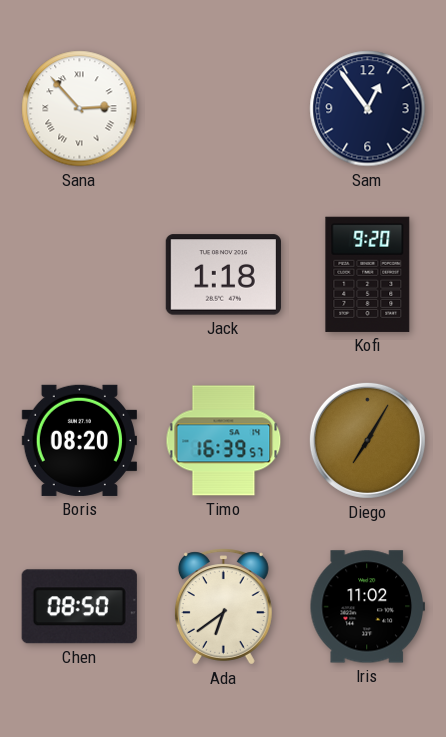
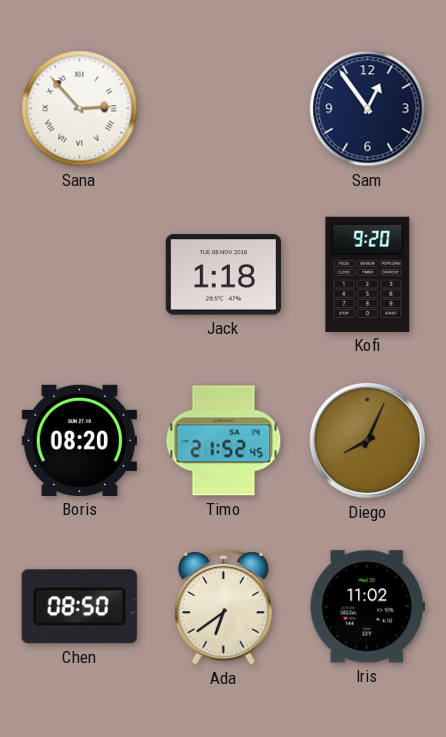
Timo: 16:39 -> 21:52
Diego: 7:05 -> 8:04
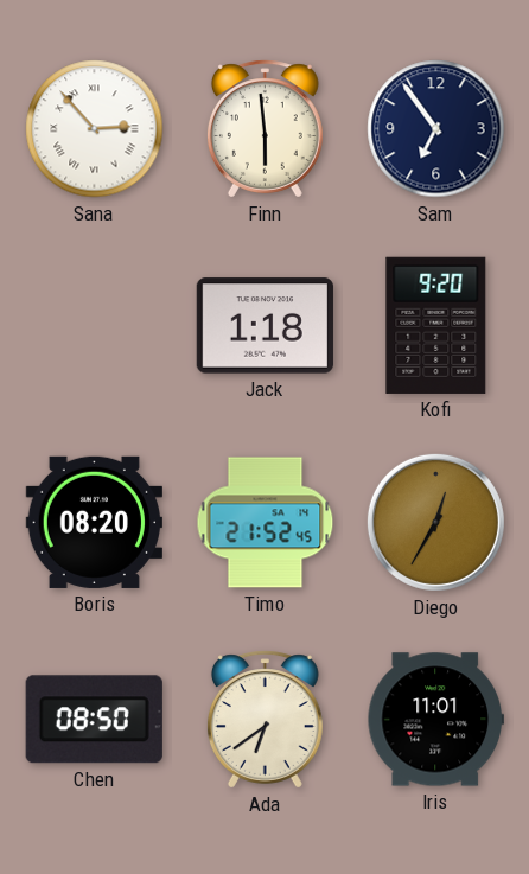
Finn: none -> 5:59
Sam: 12:54 -> 6:54
Diego: 8:04 -> 12:35
Iris: 11:02 -> 11:01
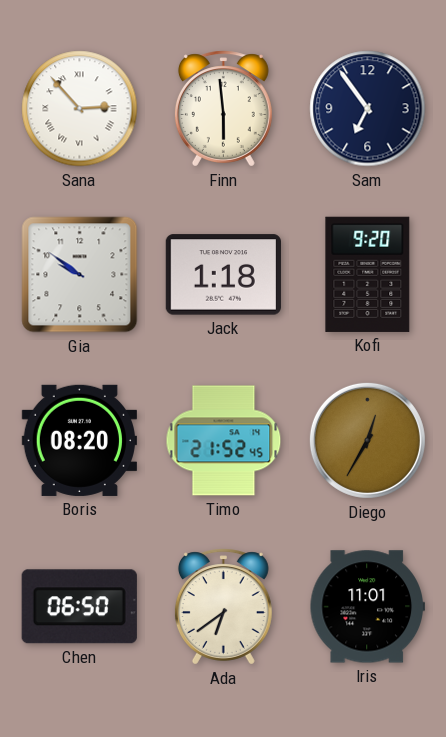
Gia: none -> 9:51
Chen: 08:50 -> 06:50
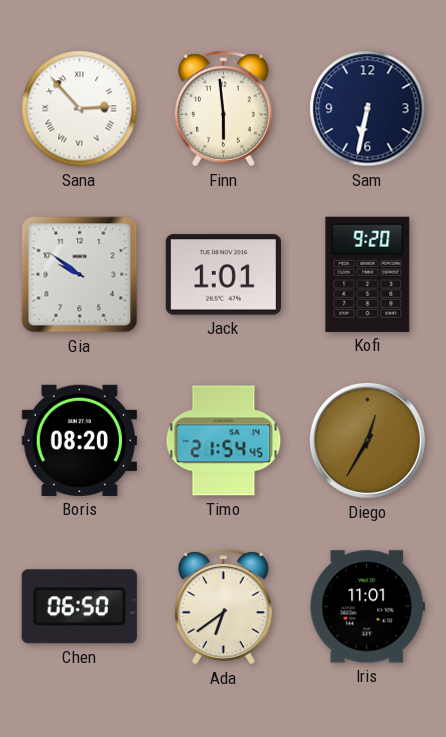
Sam: 6:54 -> 6:32
Jack: 1:18 -> 1:01
Timo: 21:52 -> 21:54
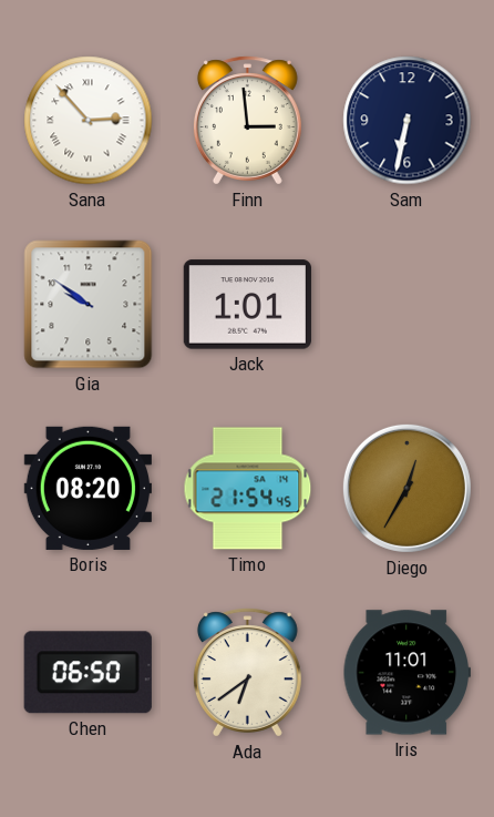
Finn: 5:59 -> 2:59
Kofi: 9:20 -> none
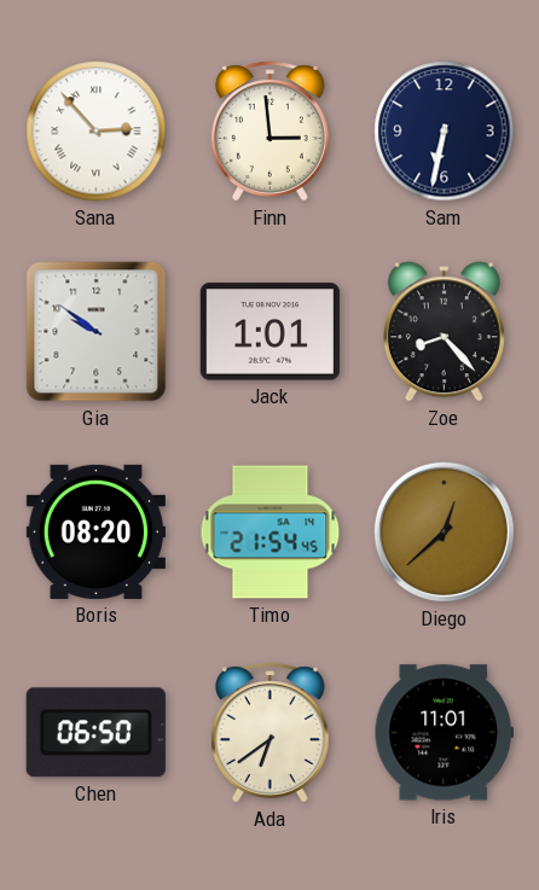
Zoe: none -> 8:23
Diego: 12:35 -> 12:38
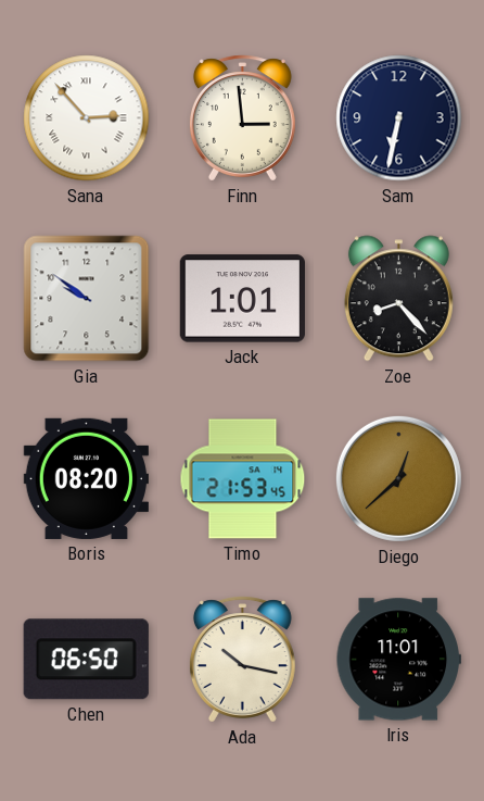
Timo: 21:54 -> 21:53
Ada: 6:39 -> 10:17
